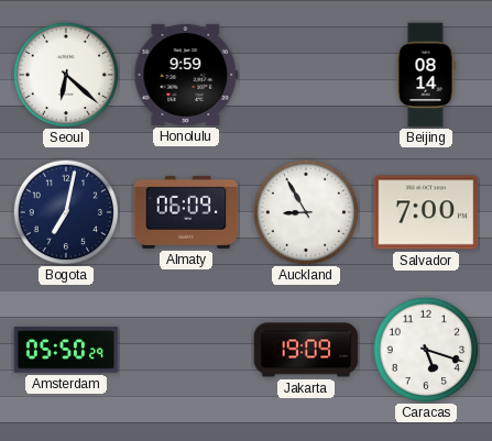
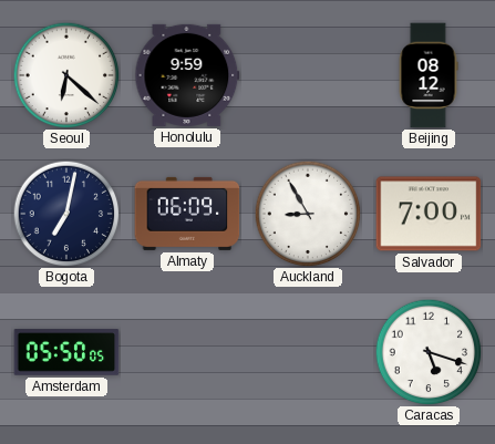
Beijing: 08:14 -> 08:12
Amsterdam: 05:50:29 -> 05:50:05
Jakarta: 19:09 -> none
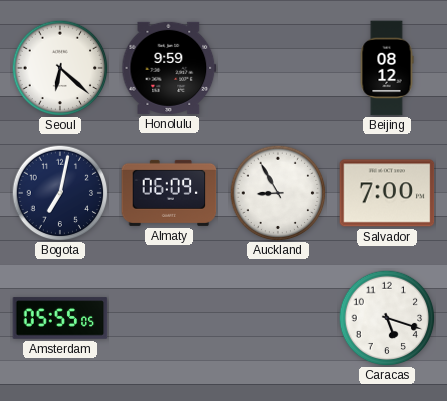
Amsterdam: 05:50 -> 05:55
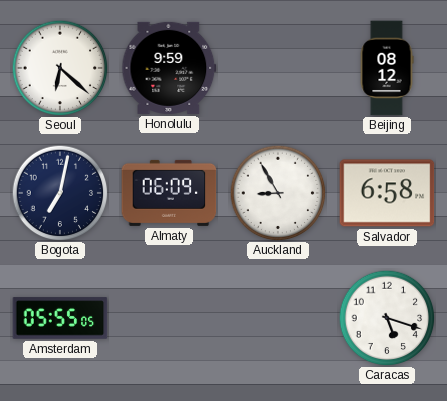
Salvador: 7:00 -> 6:58
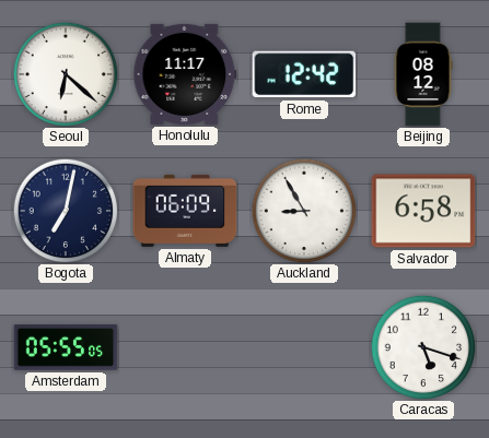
Honolulu: 9:59 -> 11:17
Rome: none -> 12:42
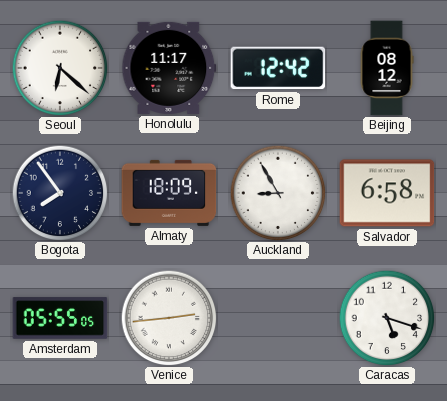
Bogota: 7:02 -> 7:54
Almaty: 06:09 -> 18:09
Venice: none -> 2:44
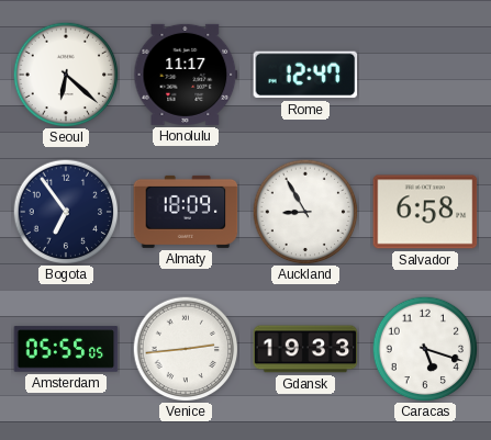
Rome: 12:42 -> 12:47
Beijing: 08:12 -> none
Bogota: 7:54 -> 6:54
Gdansk: none -> 19:33
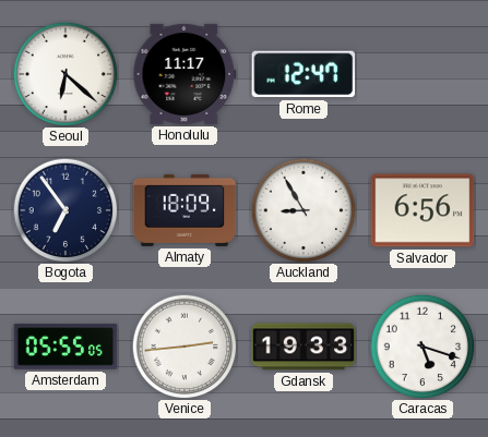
Salvador: 6:58 -> 6:56
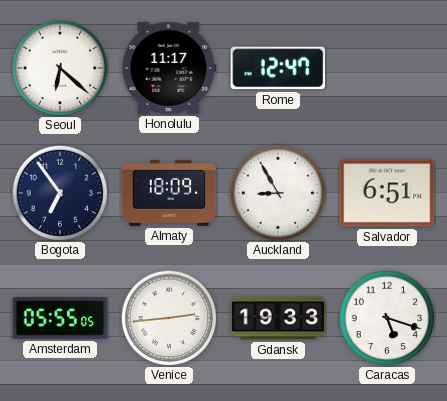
Salvador: 6:56 -> 6:51
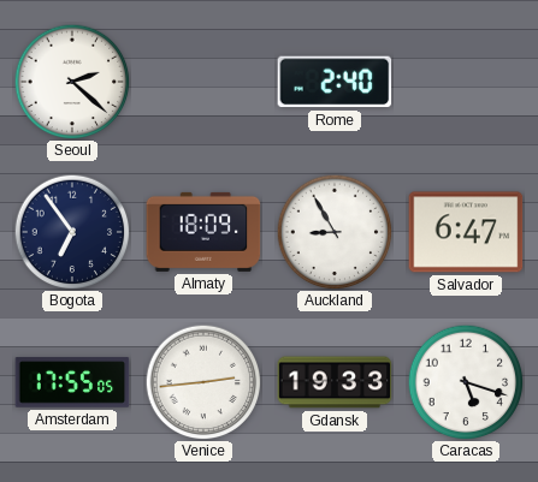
Seoul: 6:22 -> 2:22
Honolulu: 11:17 -> none
Rome: 12:47 -> 2:40
Salvador: 6:51 -> 6:47
Amsterdam: 05:55 -> 17:55
